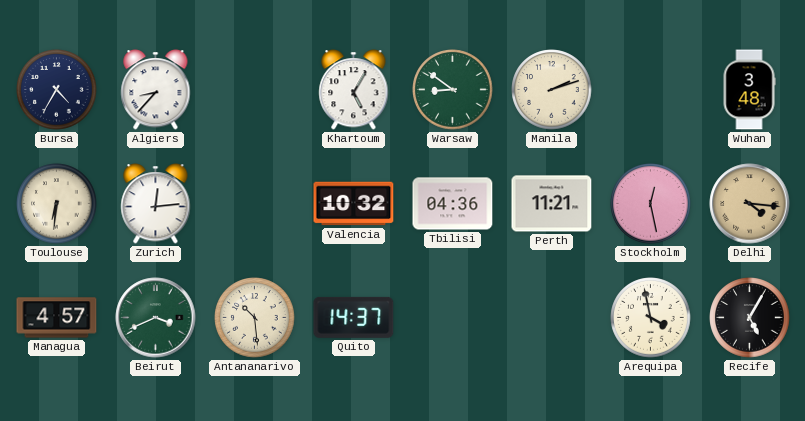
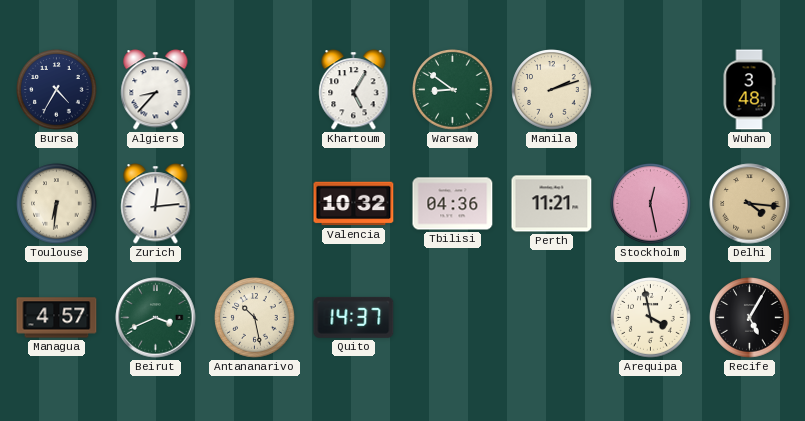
Antananarivo: 10:29 -> 10:28
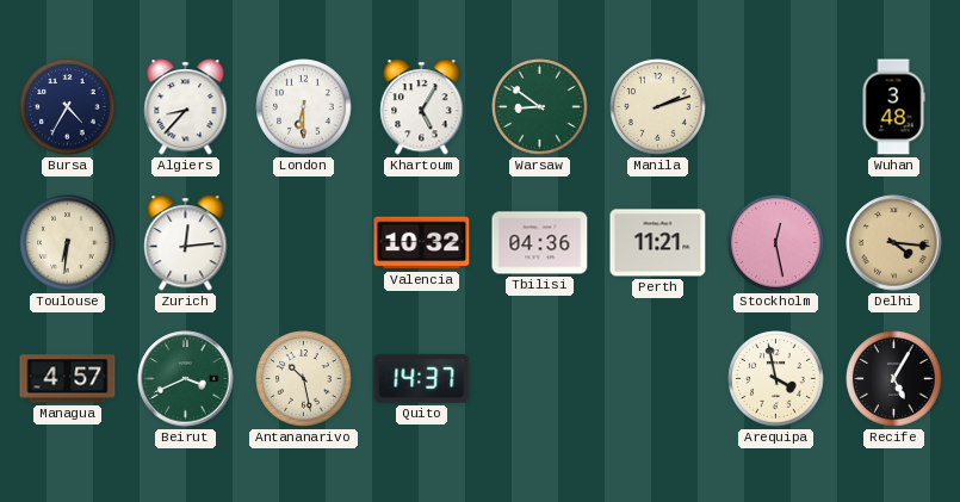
London: none -> 6:30
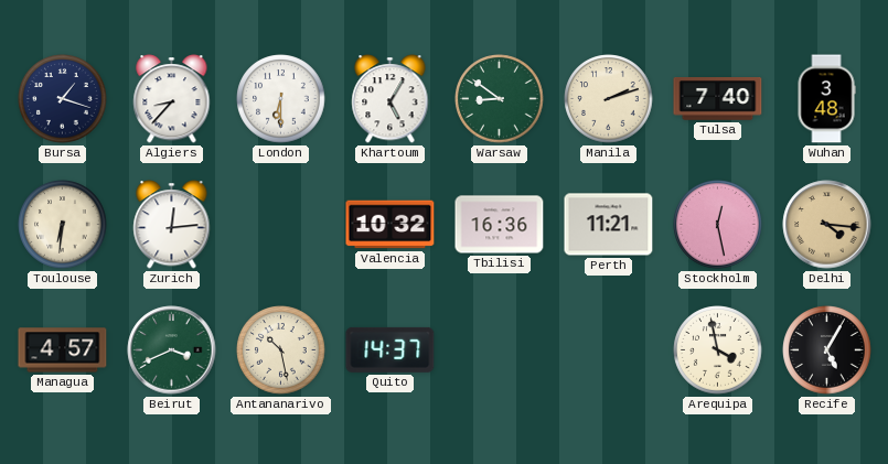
Bursa: 4:35 -> 1:18
Tulsa: none -> 7:40
Tbilisi: 04:36 -> 16:36
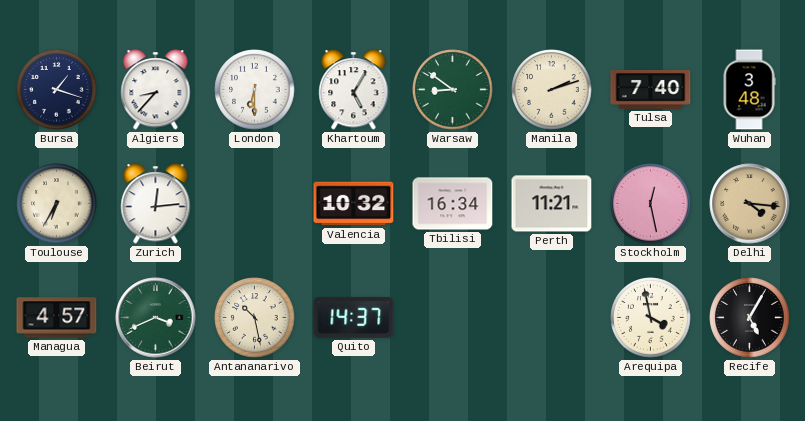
Toulouse: 6:31 -> 6:35
Tbilisi: 16:36 -> 16:34
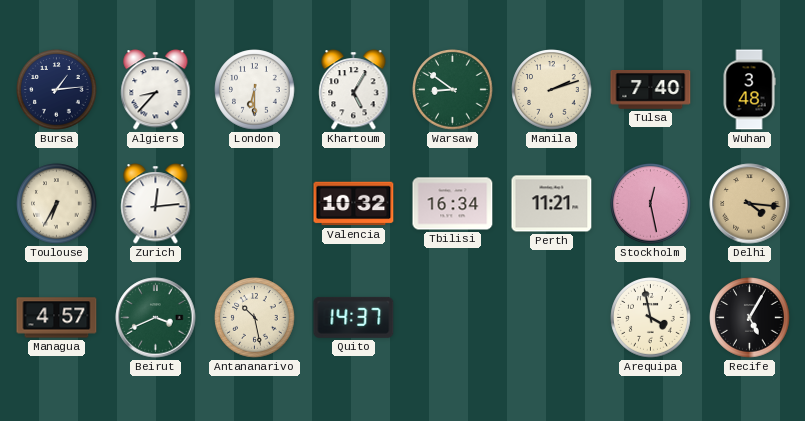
Bursa: 1:18 -> 1:14
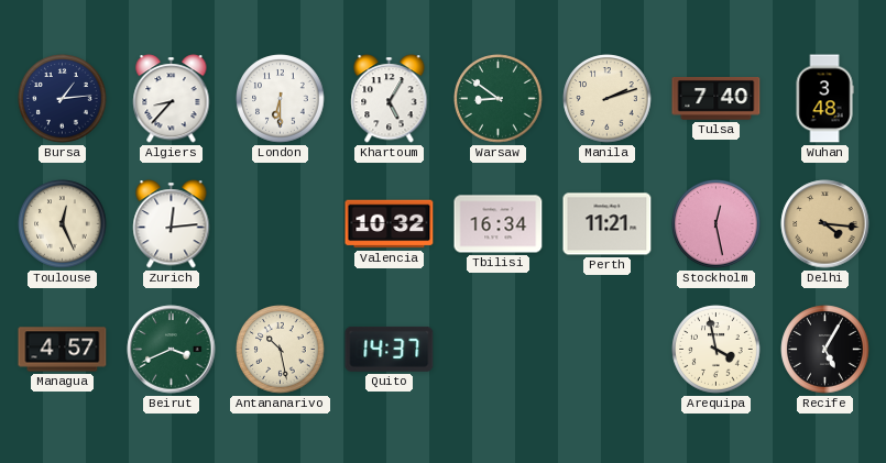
Toulouse: 6:35 -> 12:26
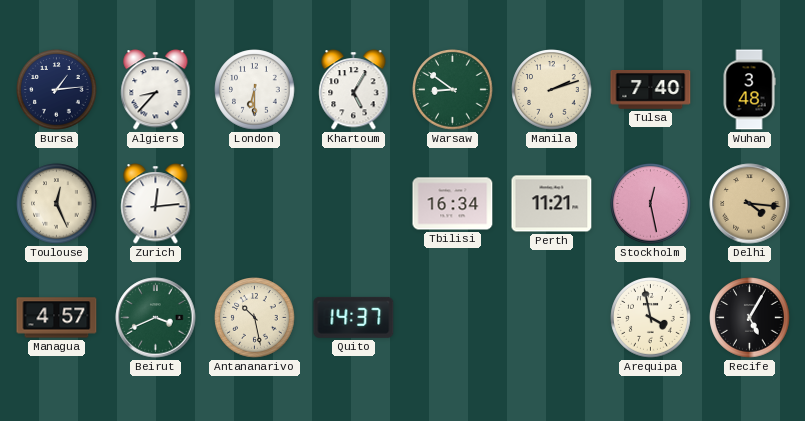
Valencia: 10:32 -> none
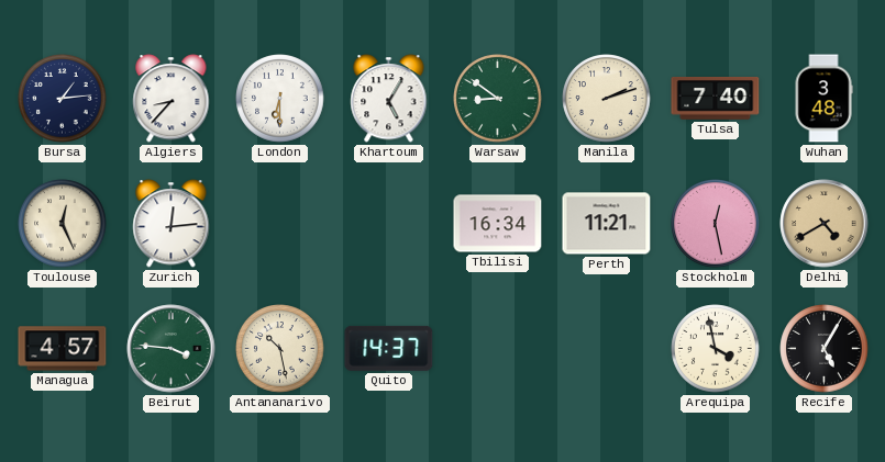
Delhi: 4:16 -> 4:40
Beirut: 3:41 -> 3:46
